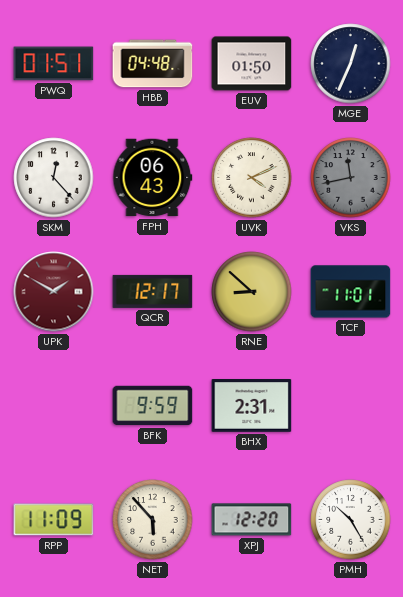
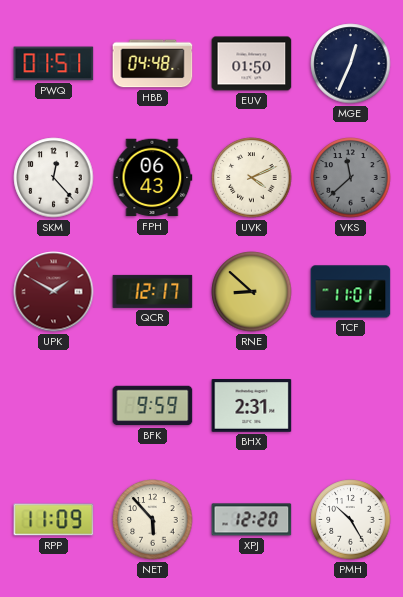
VKS: 11:43 -> 11:38
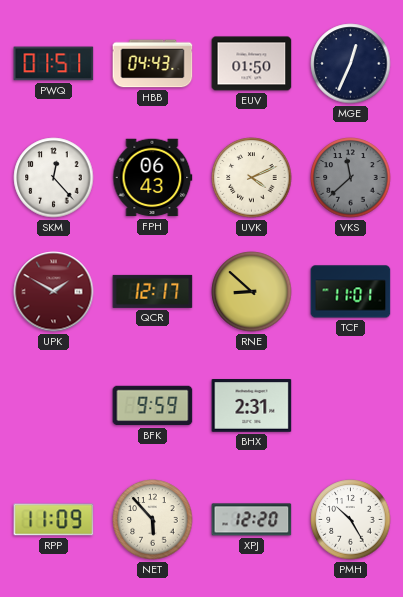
HBB: 04:48 -> 04:43
